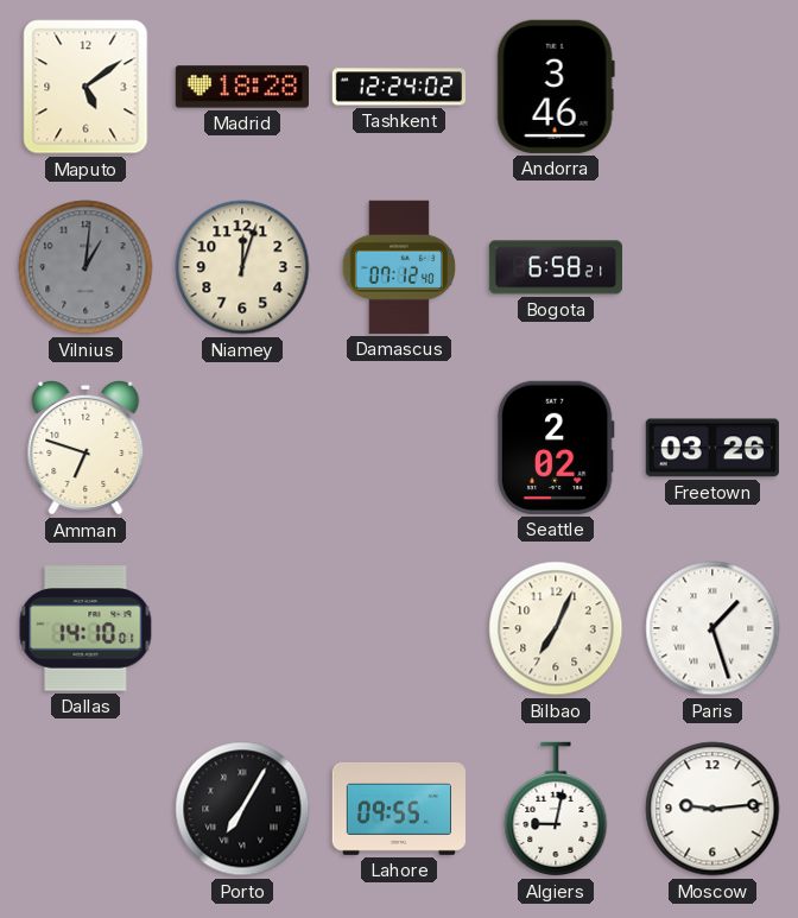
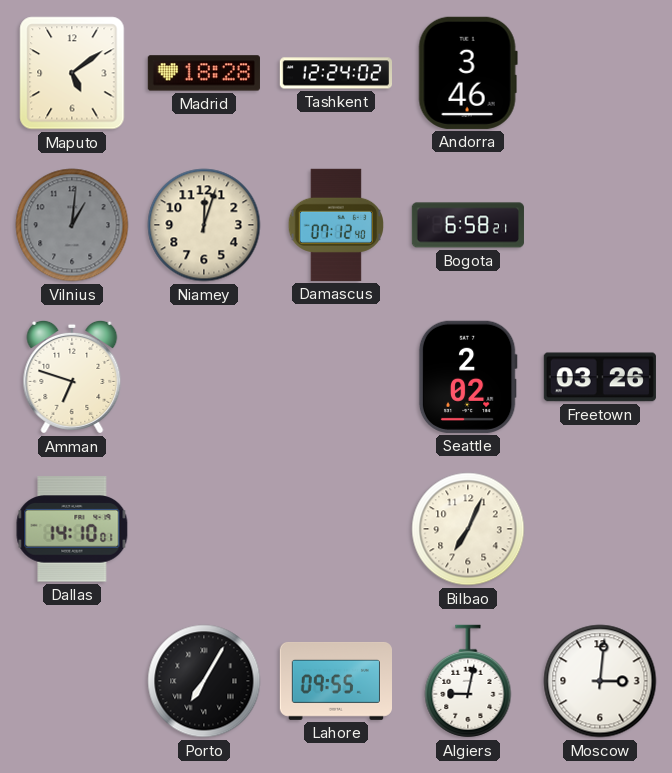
Paris: 1:27 -> none
Moscow: 9:14 -> 3:01
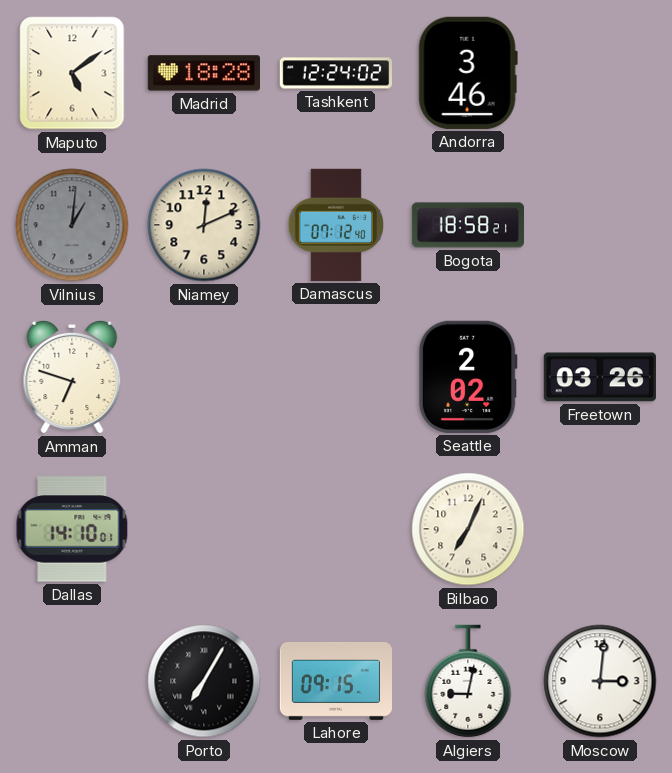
Niamey: 12:03 -> 12:11
Bogota: 6:58 -> 18:58
Lahore: 09:55 -> 09:15
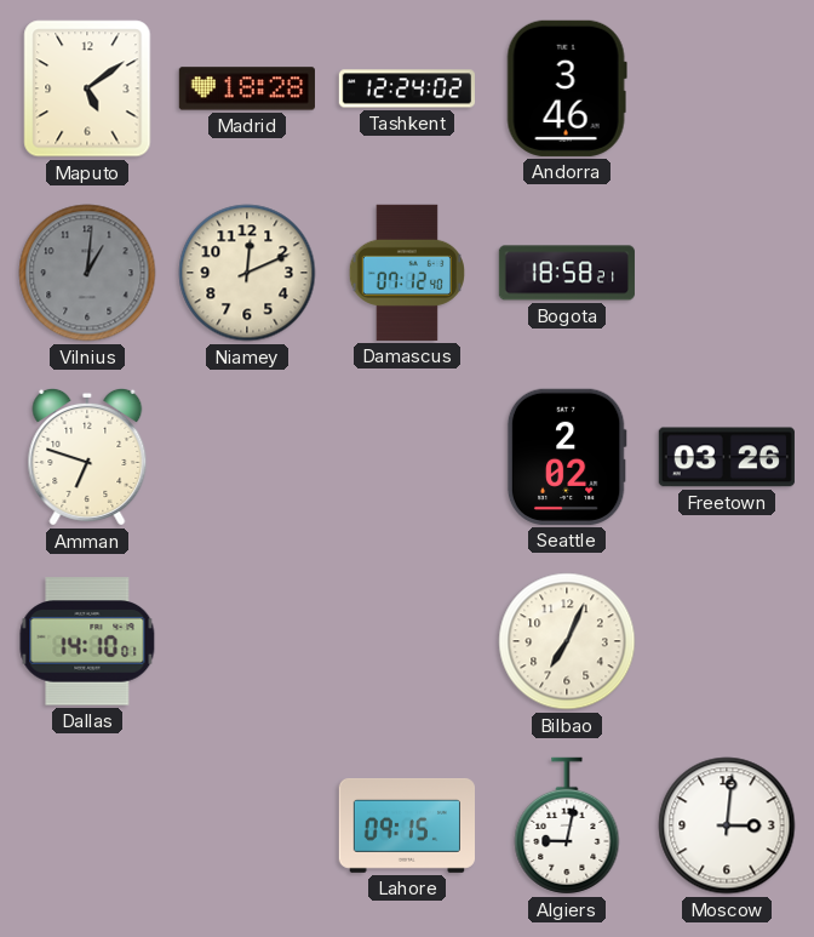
Porto: 7:05 -> none
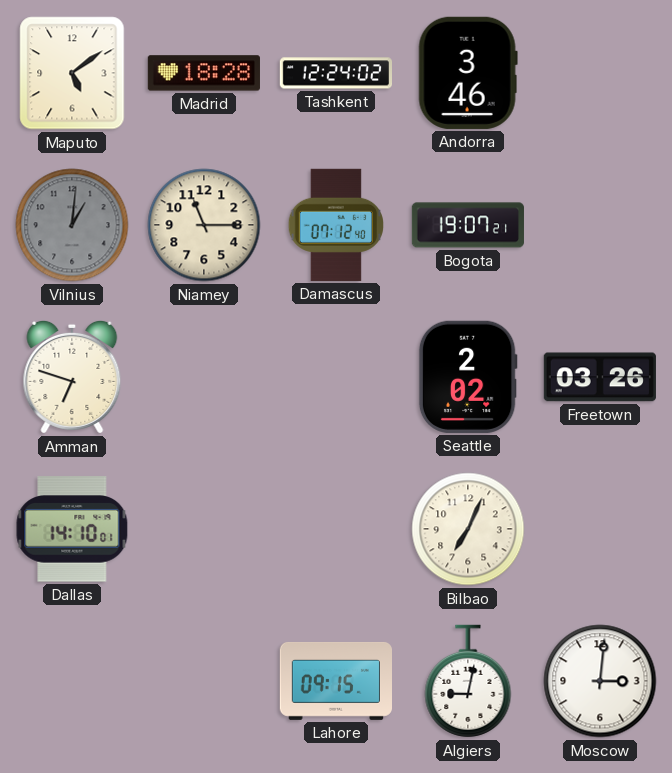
Niamey: 12:11 -> 11:15
Bogota: 18:58 -> 19:07
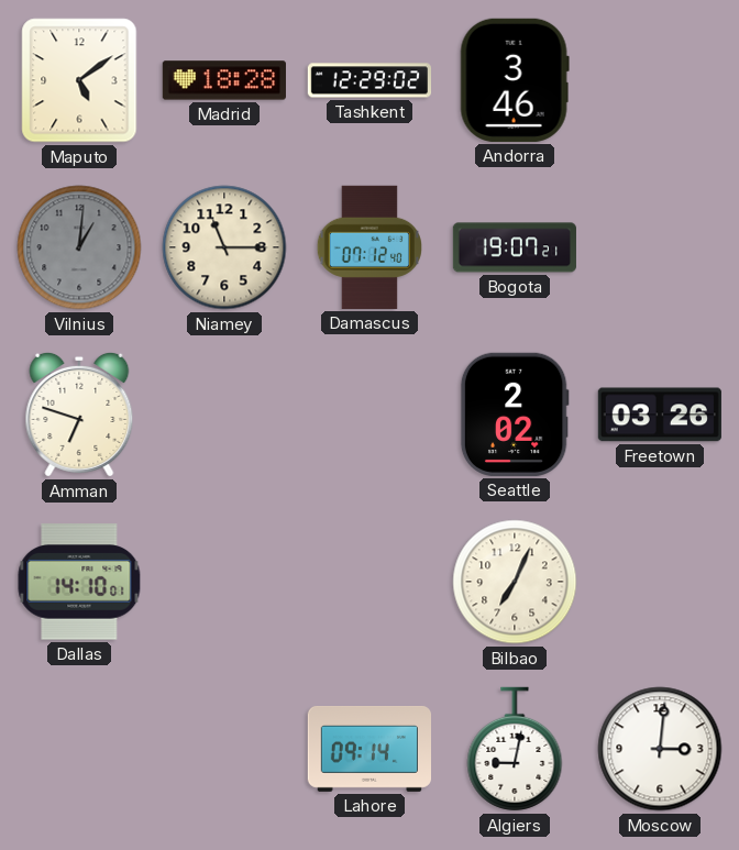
Tashkent: 12:24 -> 12:29
Lahore: 09:15 -> 09:14
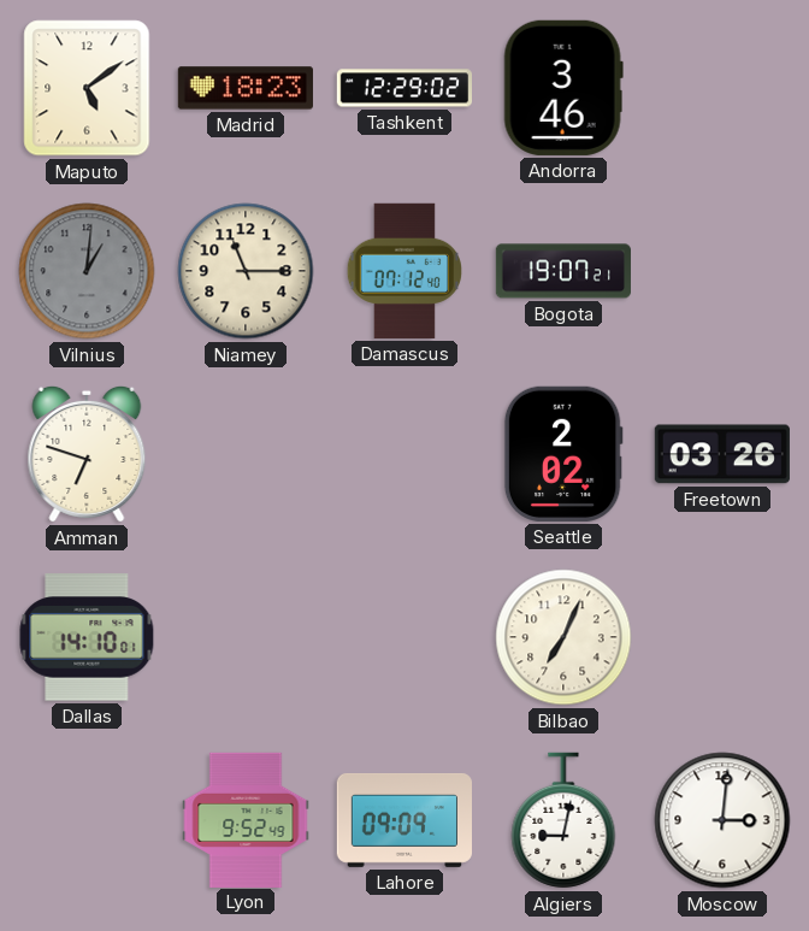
Madrid: 18:28 -> 18:23
Lyon: none -> 9:52
Lahore: 09:14 -> 09:09
